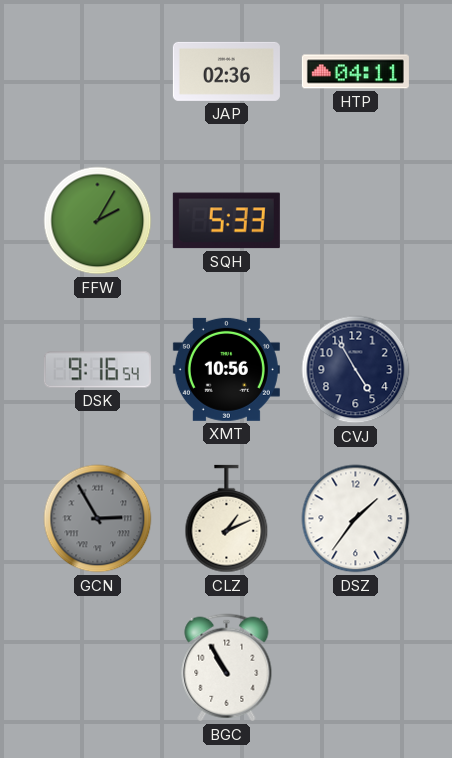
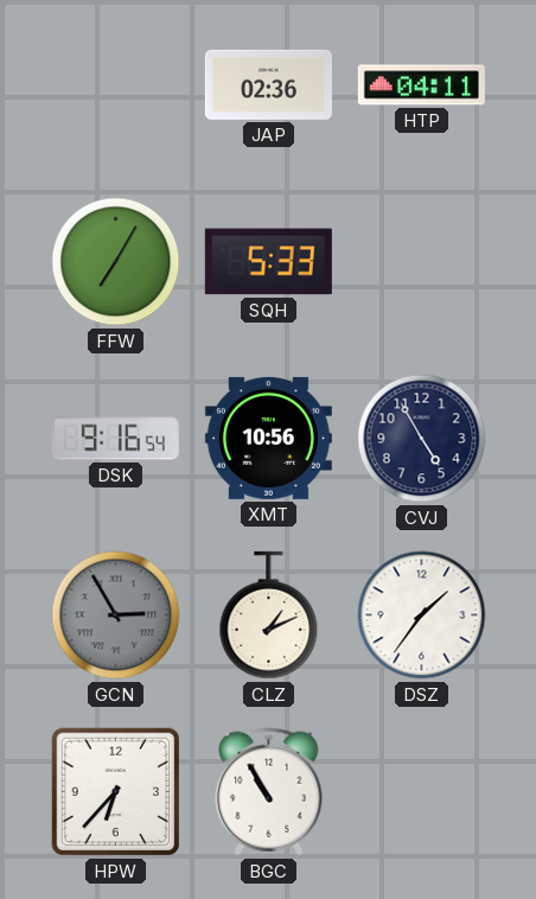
FFW: 2:05 -> 7:05
HPW: none -> 6:37
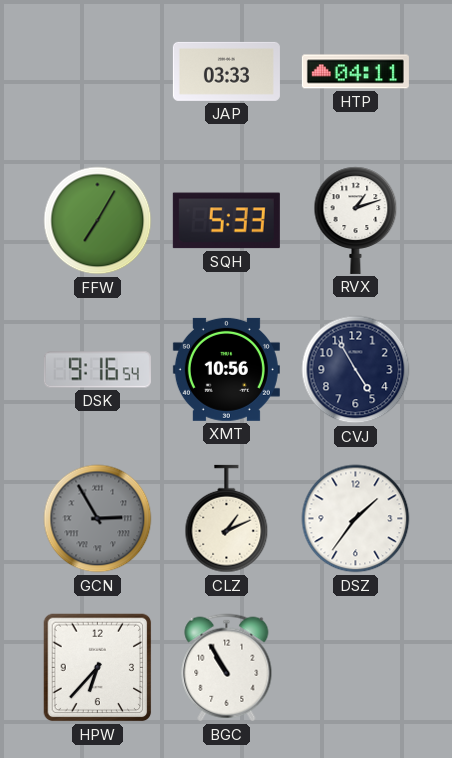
JAP: 02:36 -> 03:33
RVX: none -> 1:12
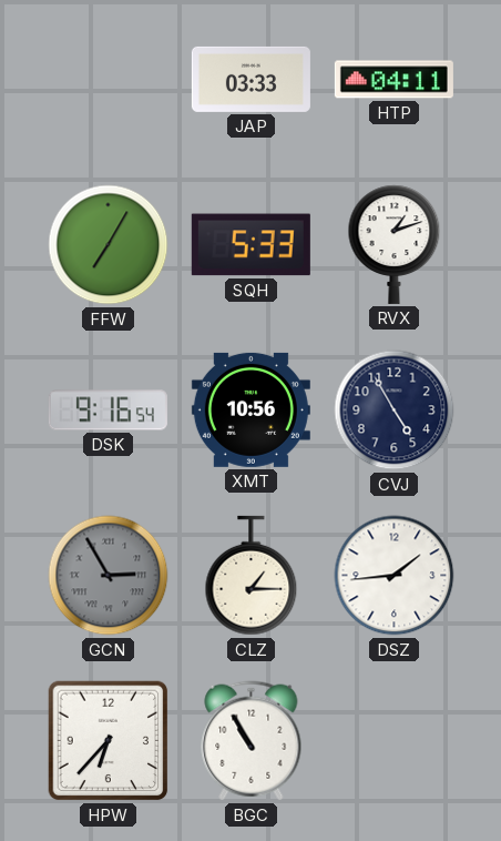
CLZ: 1:11 -> 1:15
DSZ: 1:36 -> 1:44
